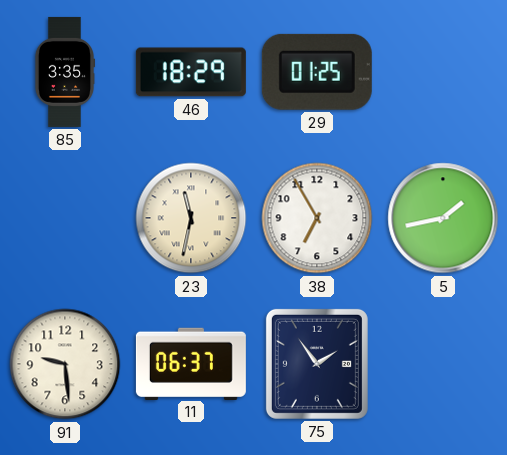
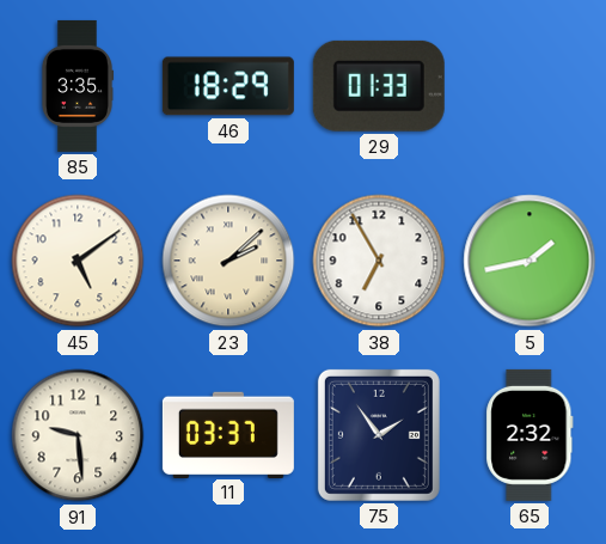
29: 01:25 -> 01:33
45: none -> 5:09
23: 11:32 -> 2:08
11: 06:37 -> 03:37
65: none -> 2:32
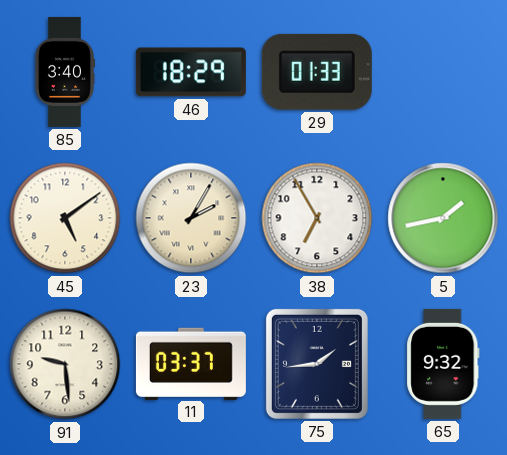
85: 3:35 -> 3:40
23: 2:08 -> 2:05
75: 1:54 -> 1:44
65: 2:32 -> 9:32
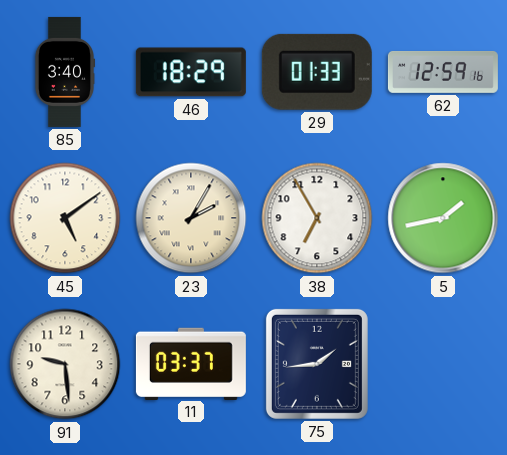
62: none -> 12:59
65: 9:32 -> none
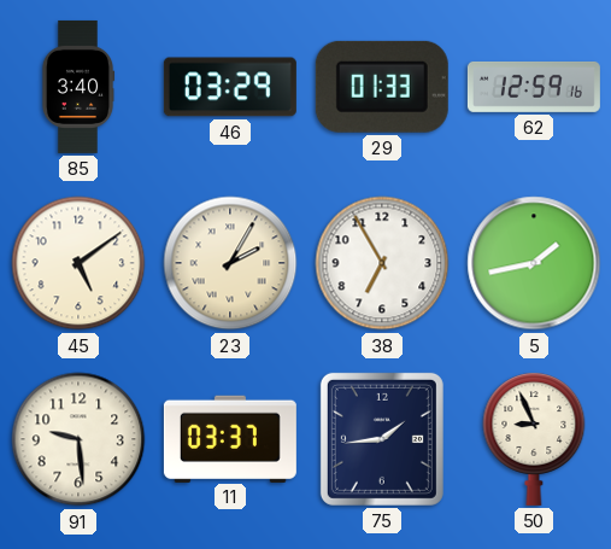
46: 18:29 -> 03:29
50: none -> 8:56
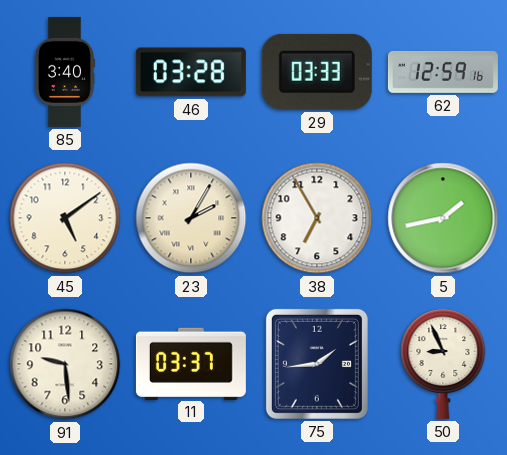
46: 03:29 -> 03:28
29: 01:33 -> 03:33
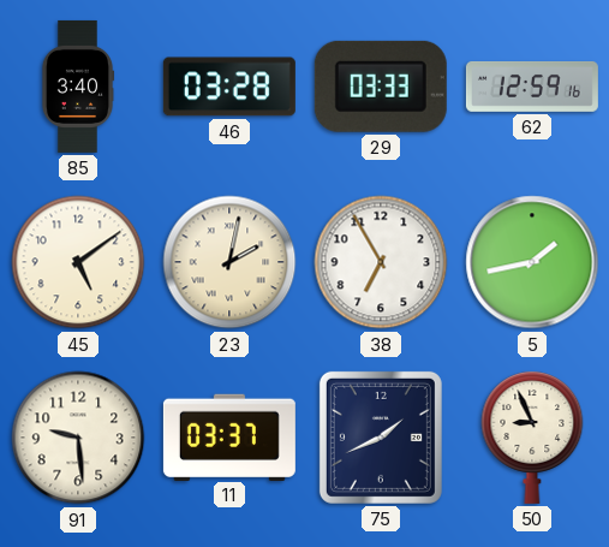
23: 2:05 -> 2:02
75: 1:44 -> 1:41
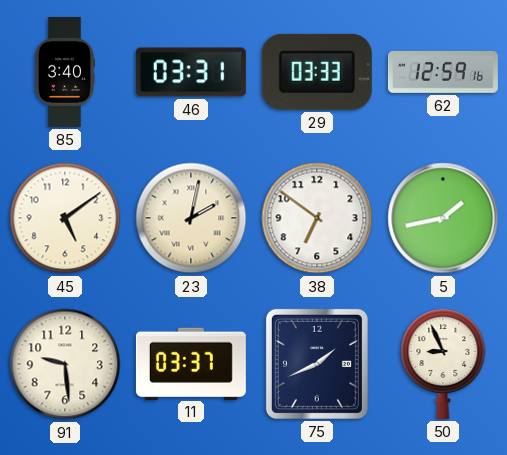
46: 03:28 -> 03:31
38: 6:55 -> 6:51
